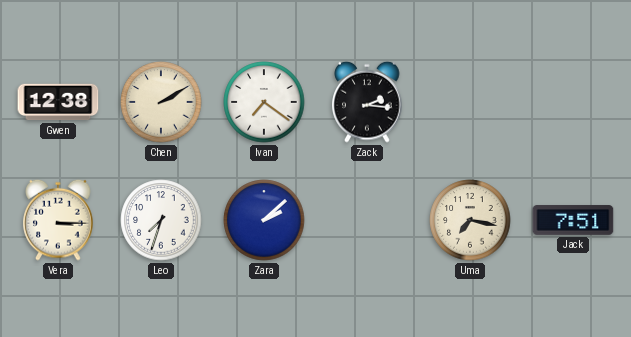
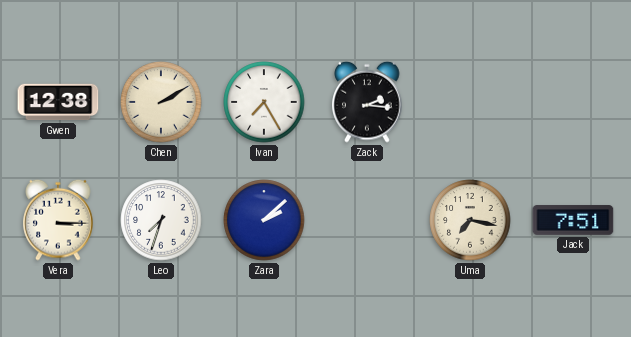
Ivan: 7:21 -> 7:25
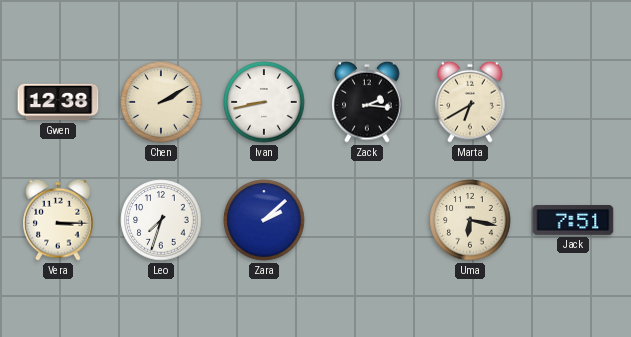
Ivan: 7:25 -> 8:43
Marta: none -> 6:40
Uma: 7:17 -> 6:17
